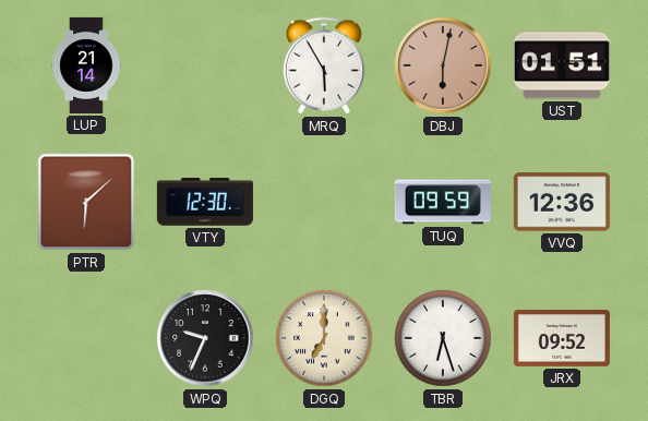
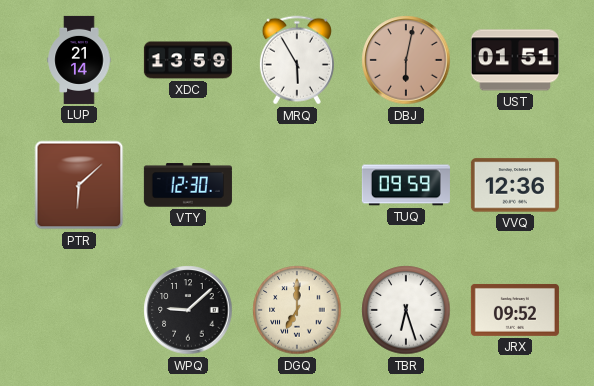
XDC: none -> 13:59
WPQ: 9:34 -> 9:08
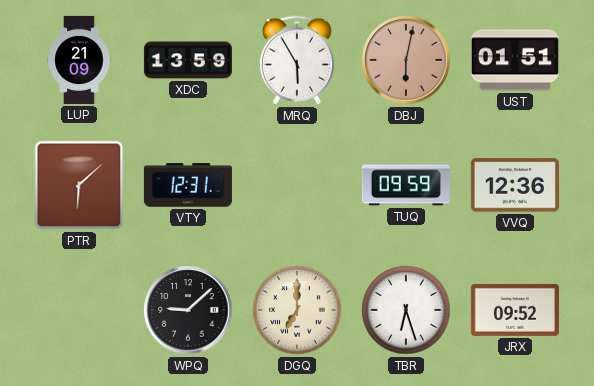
LUP: 21:14 -> 21:09
VTY: 12:30 -> 12:31
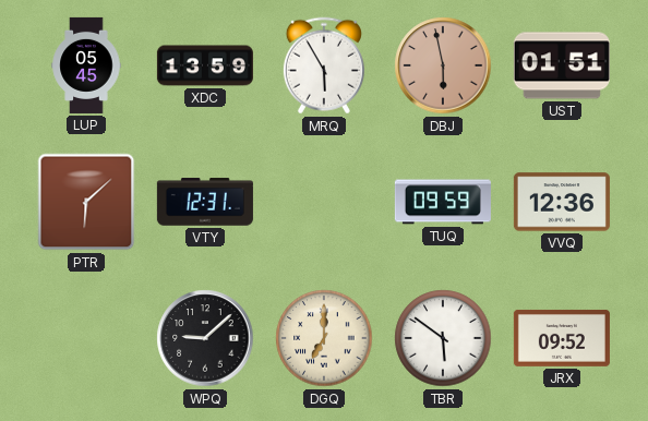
LUP: 21:09 -> 05:45
DBJ: 6:02 -> 5:58
TBR: 6:27 -> 5:51
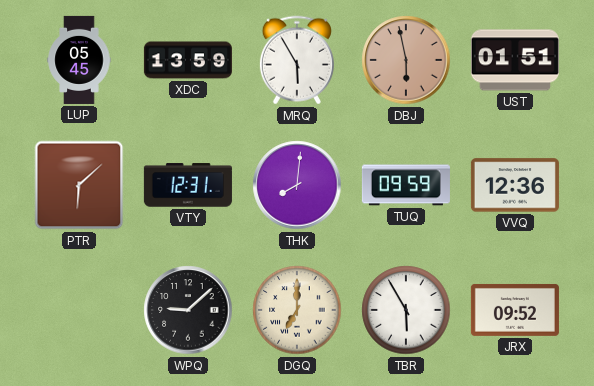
THK: none -> 8:01
TBR: 5:51 -> 5:55
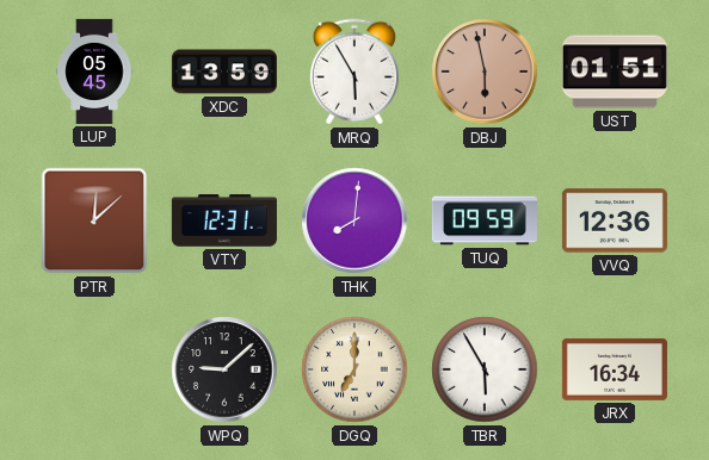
PTR: 6:08 -> 12:08
JRX: 09:52 -> 16:34
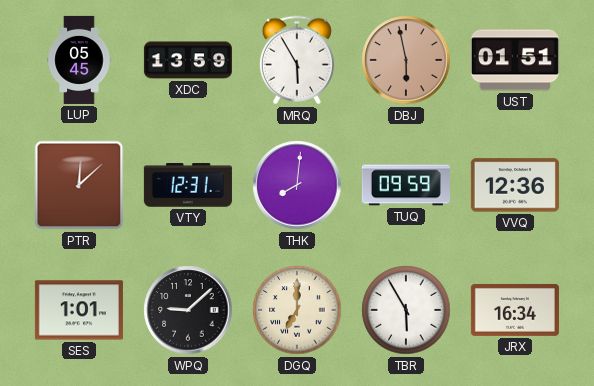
SES: none -> 1:01
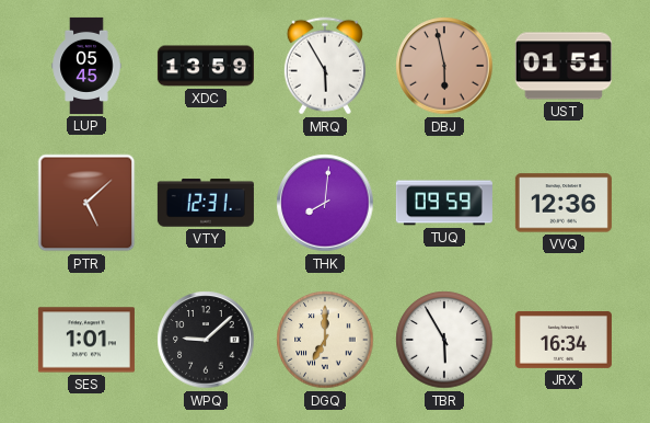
PTR: 12:08 -> 5:08
